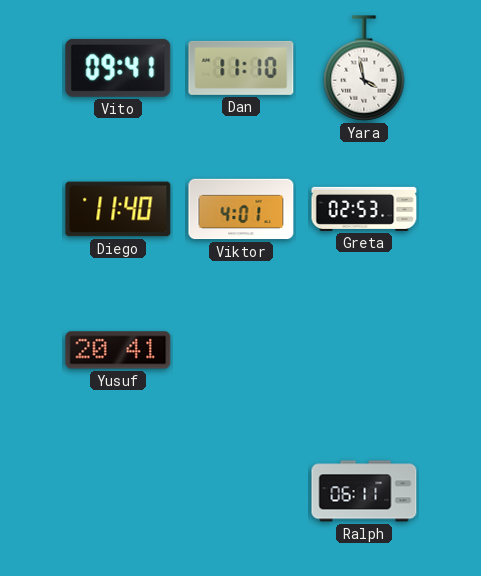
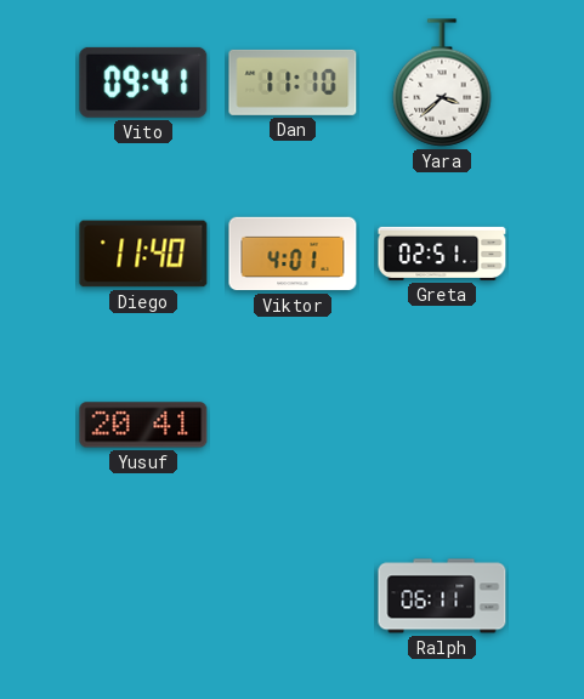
Yara: 3:58 -> 3:38
Greta: 02:53 -> 02:51
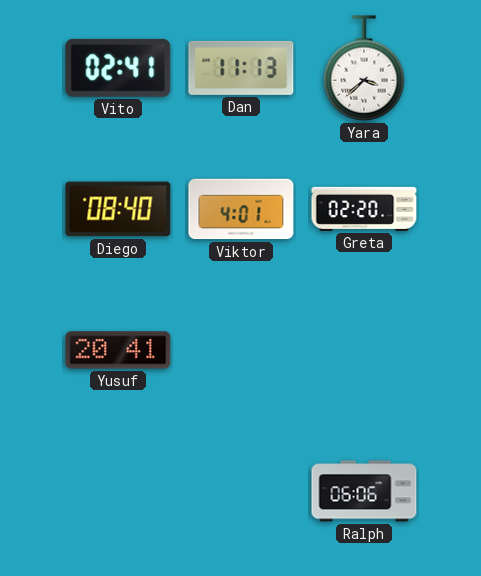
Vito: 09:41 -> 02:41
Dan: 11:10 -> 11:13
Diego: 11:40 -> 08:40
Greta: 02:51 -> 02:20
Ralph: 06:11 -> 06:06
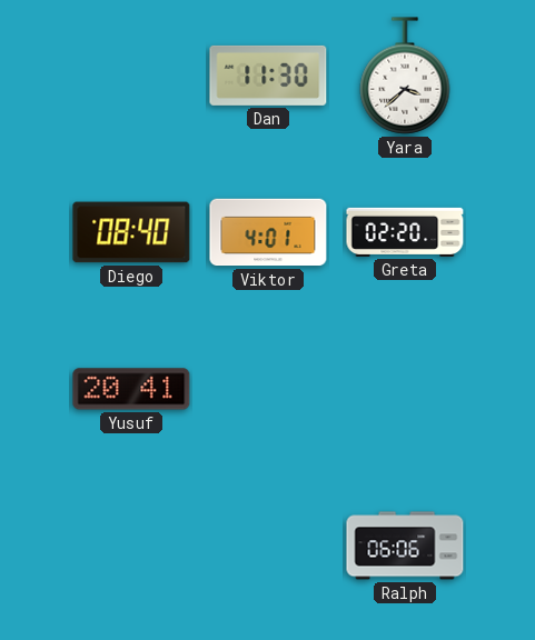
Vito: 02:41 -> none
Dan: 11:13 -> 11:30
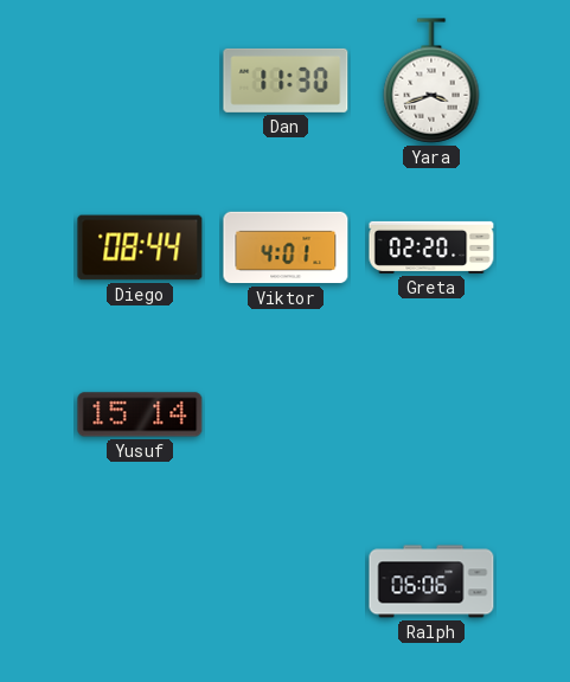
Yara: 3:38 -> 3:42
Diego: 08:40 -> 08:44
Yusuf: 20:41 -> 15:14
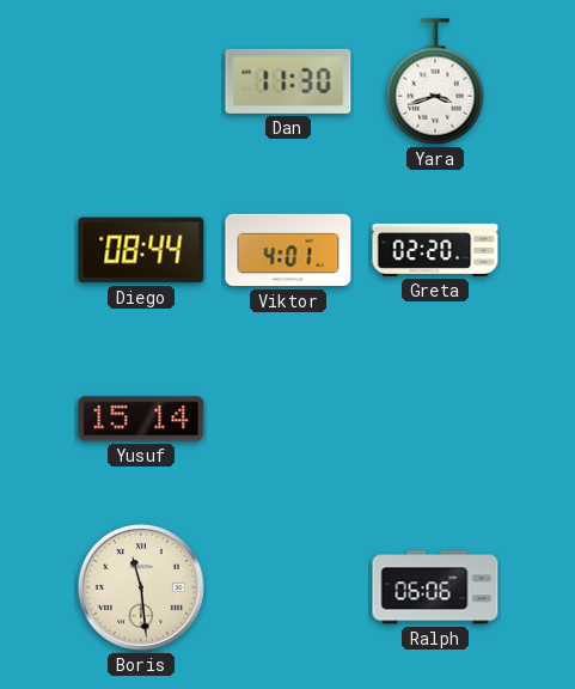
Boris: none -> 11:29
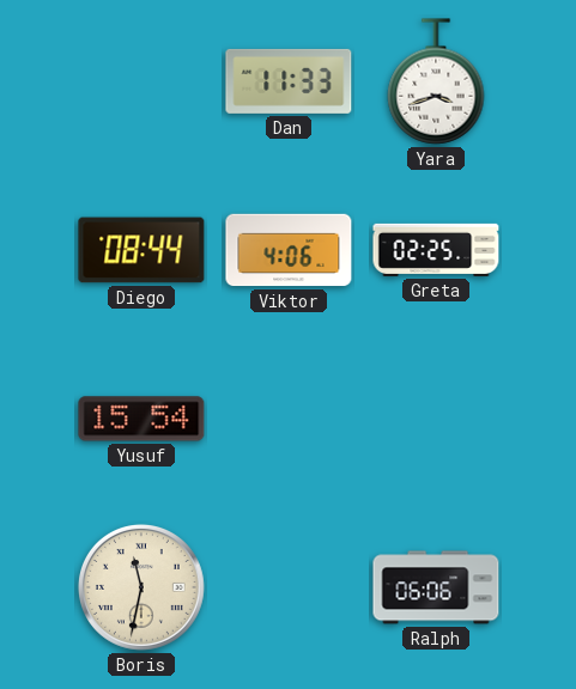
Dan: 11:30 -> 11:33
Viktor: 4:01 -> 4:06
Greta: 02:20 -> 02:25
Yusuf: 15:14 -> 15:54
Boris: 11:29 -> 11:32
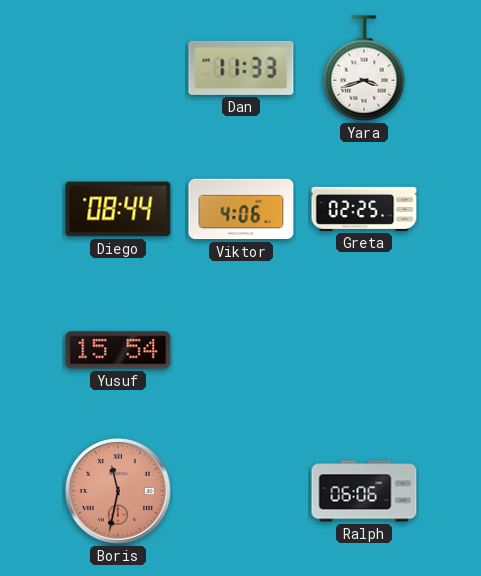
Boris dial: cream -> salmon
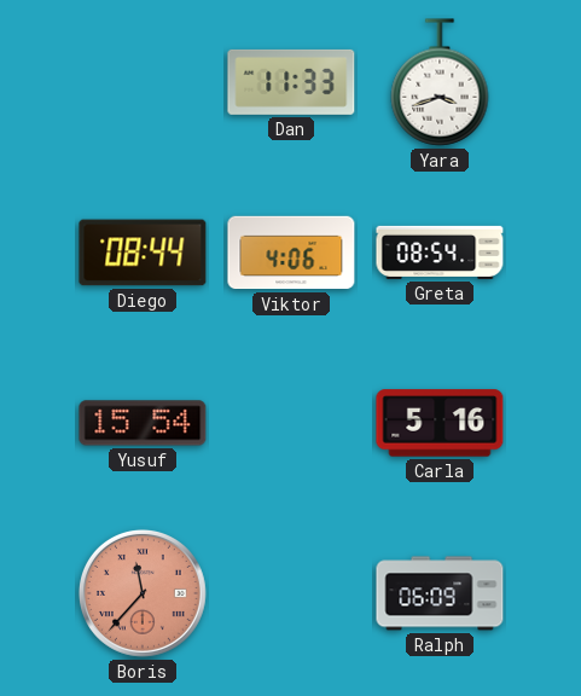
Greta: 02:25 -> 08:54
Carla: none -> 5:16
Boris: 11:32 -> 11:37
Ralph: 06:06 -> 06:09
